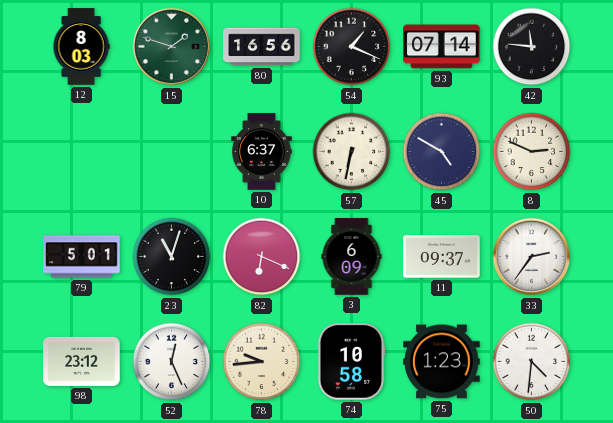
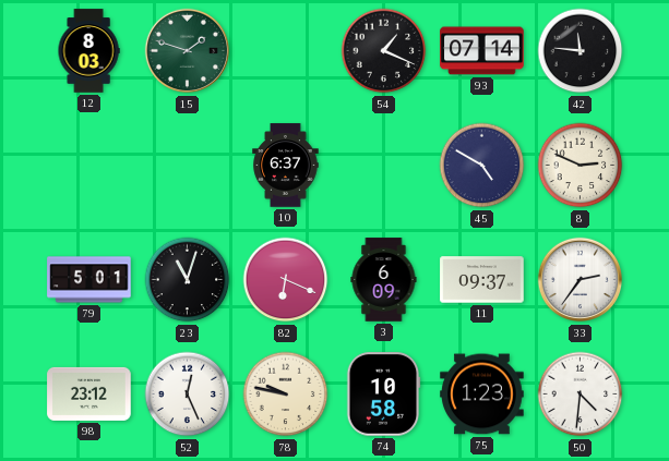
80: 16:56 -> none
57: 6:32 -> none
78: 9:44 -> 9:47
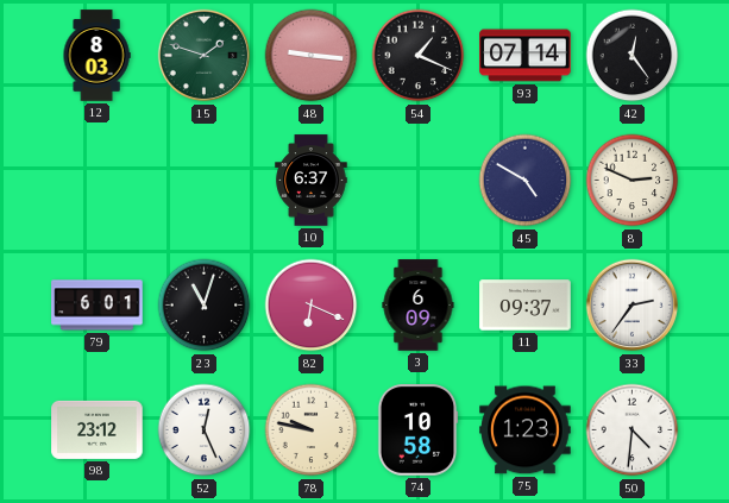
48: none -> 9:16
42: 11:46 -> 12:24
79: 5:01 -> 6:01
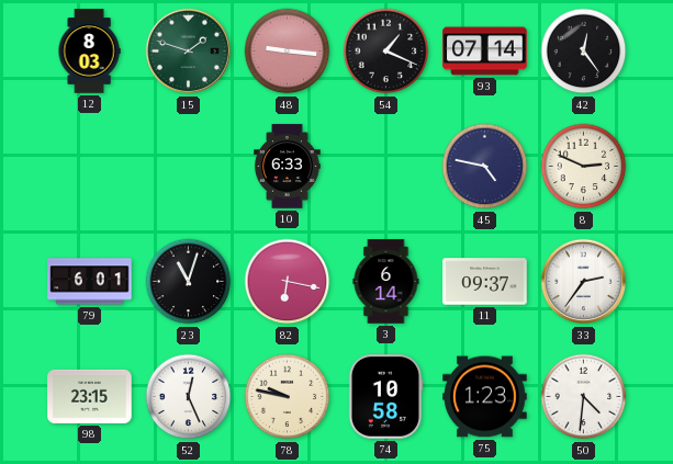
10: 6:37 -> 6:33
45: 4:50 -> 4:47
82: 6:19 -> 6:17
3: 6:09 -> 6:14
98: 23:12 -> 23:15
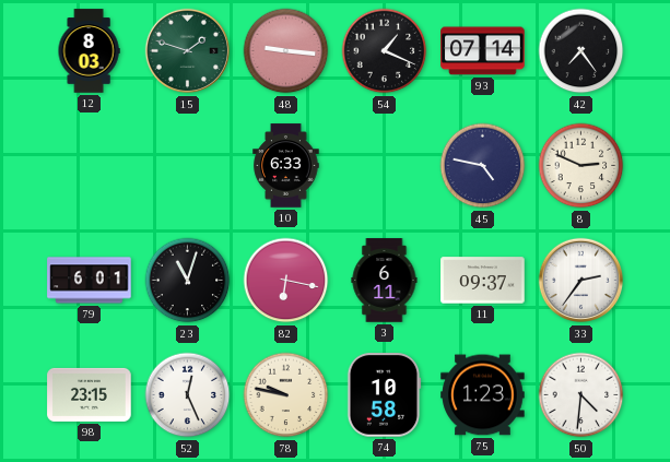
42: 12:24 -> 7:24
3: 6:14 -> 6:11
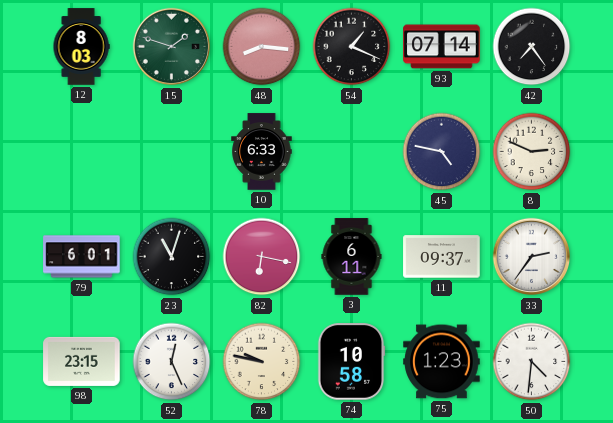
48: 9:16 -> 8:16
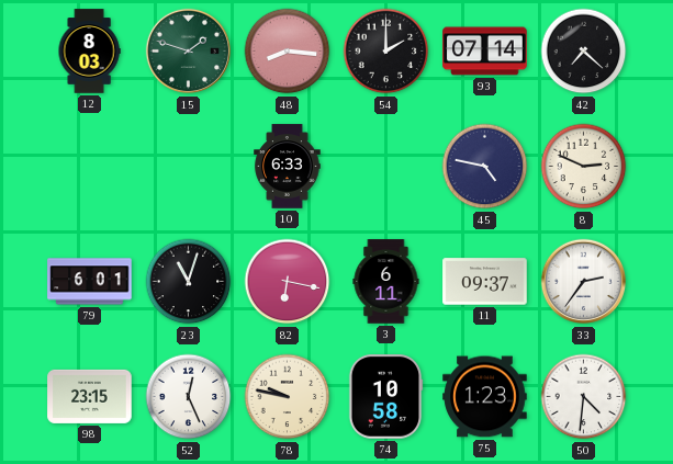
54: 1:19 -> 2:00
42: 7:24 -> 7:22
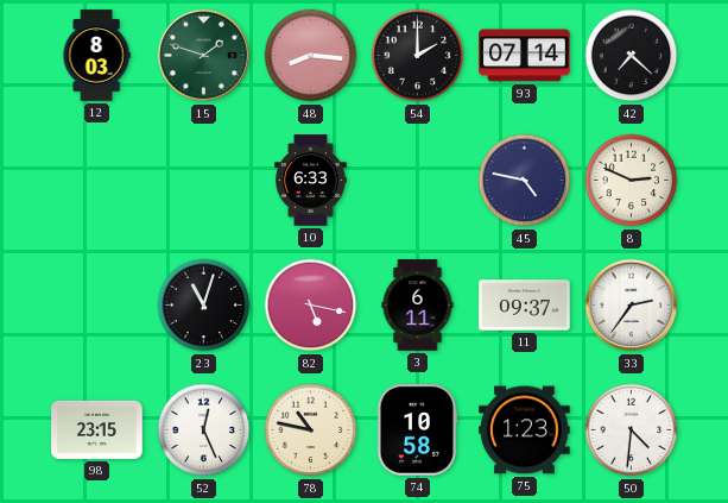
79: 6:01 -> none
82: 6:17 -> 5:17
78: 9:47 -> 10:47
